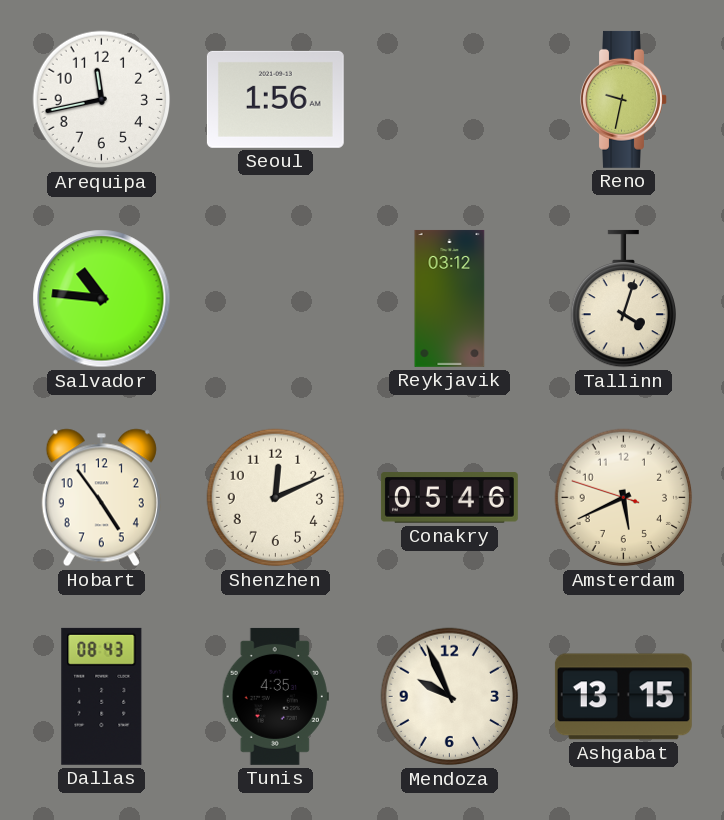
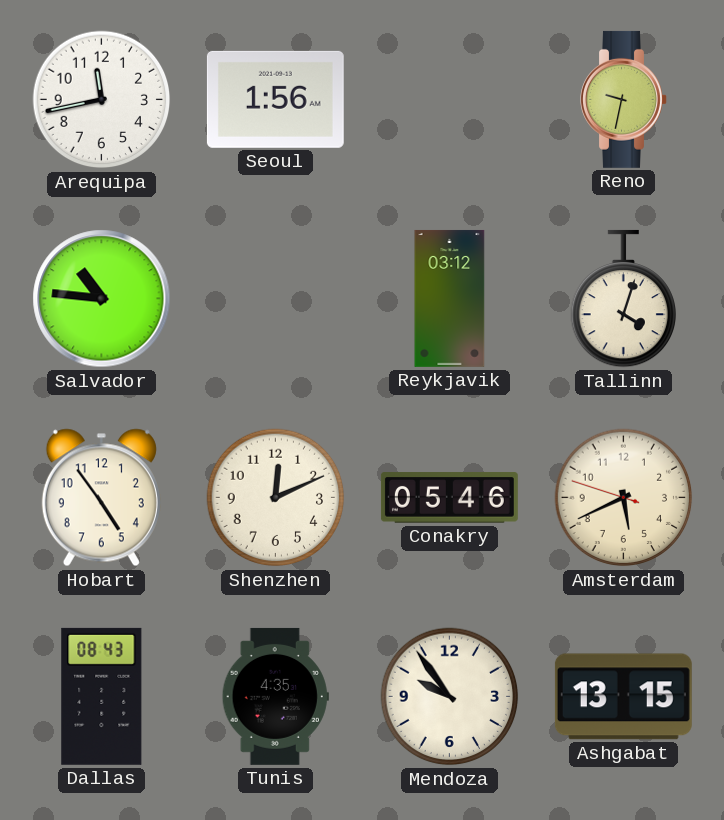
Mendoza: 9:56 -> 9:54
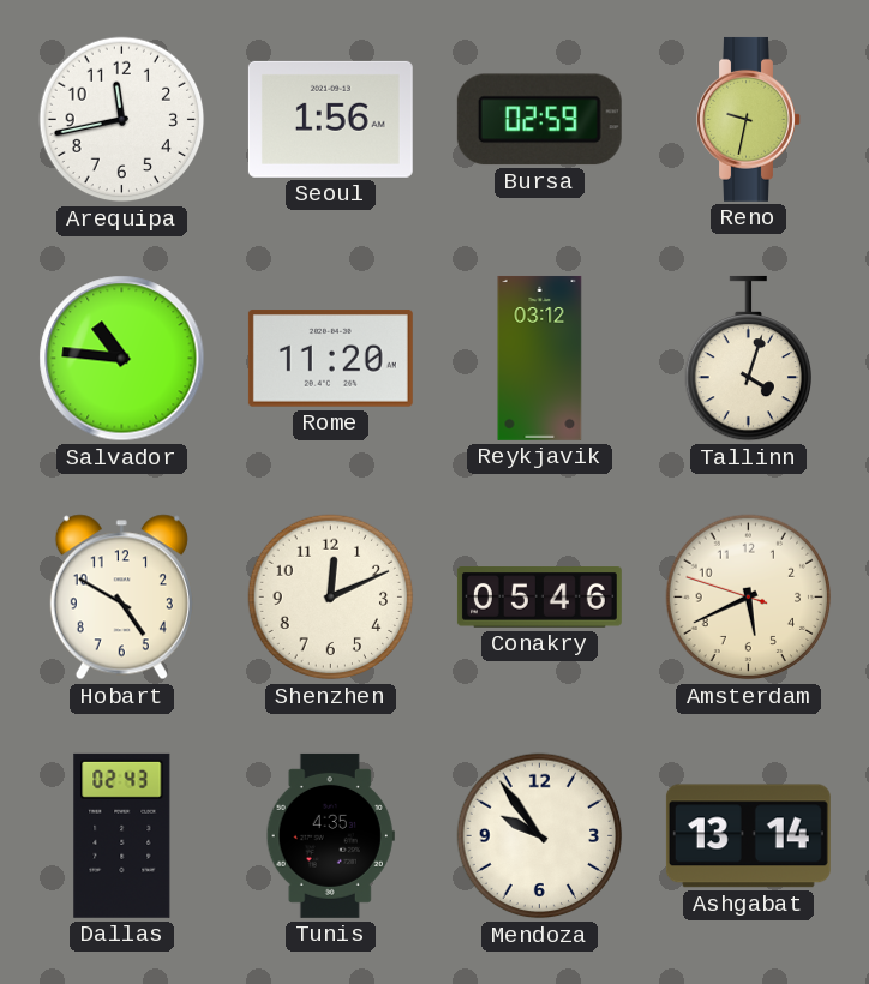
Bursa: none -> 02:59
Rome: none -> 11:20
Hobart: 4:54 -> 4:50
Dallas: 08:43 -> 02:43
Ashgabat: 13:15 -> 13:14
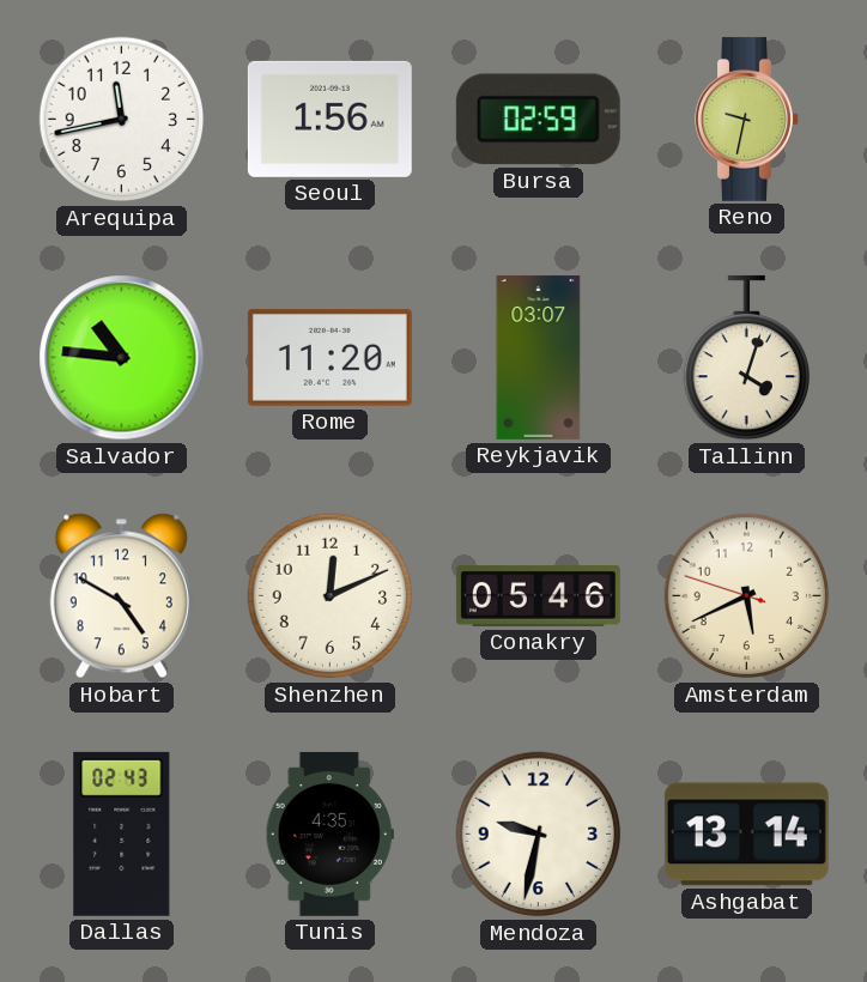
Reykjavik: 03:12 -> 03:07
Mendoza: 9:54 -> 9:32
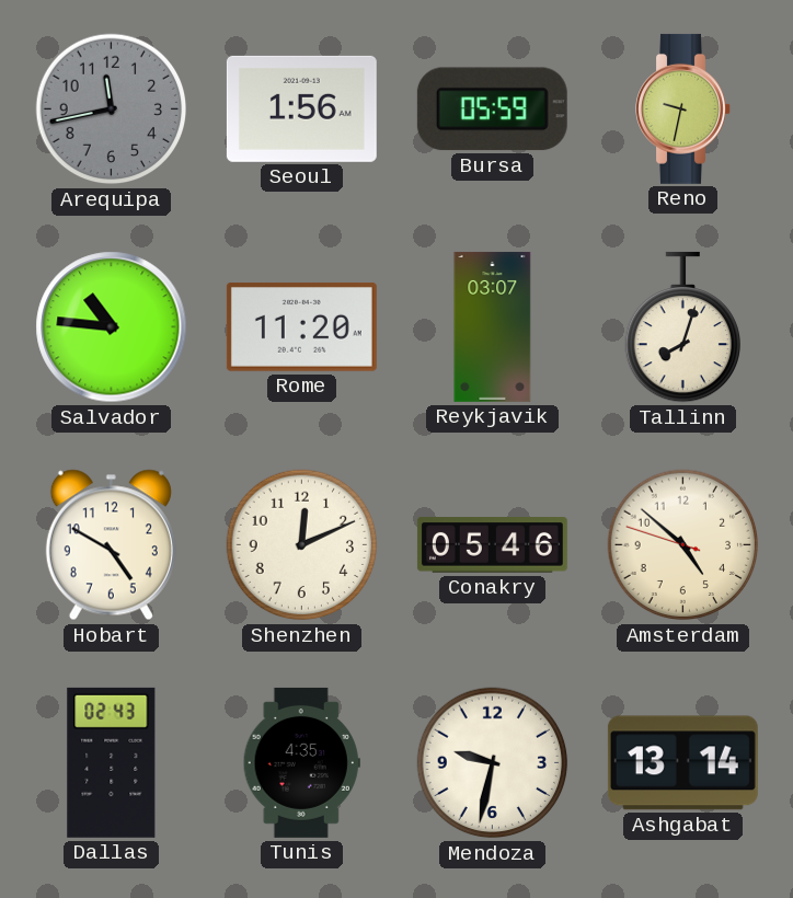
Arequipa dial: white -> grey
Bursa: 02:59 -> 05:59
Tallinn: 4:03 -> 8:03
Amsterdam: 5:40 -> 4:51
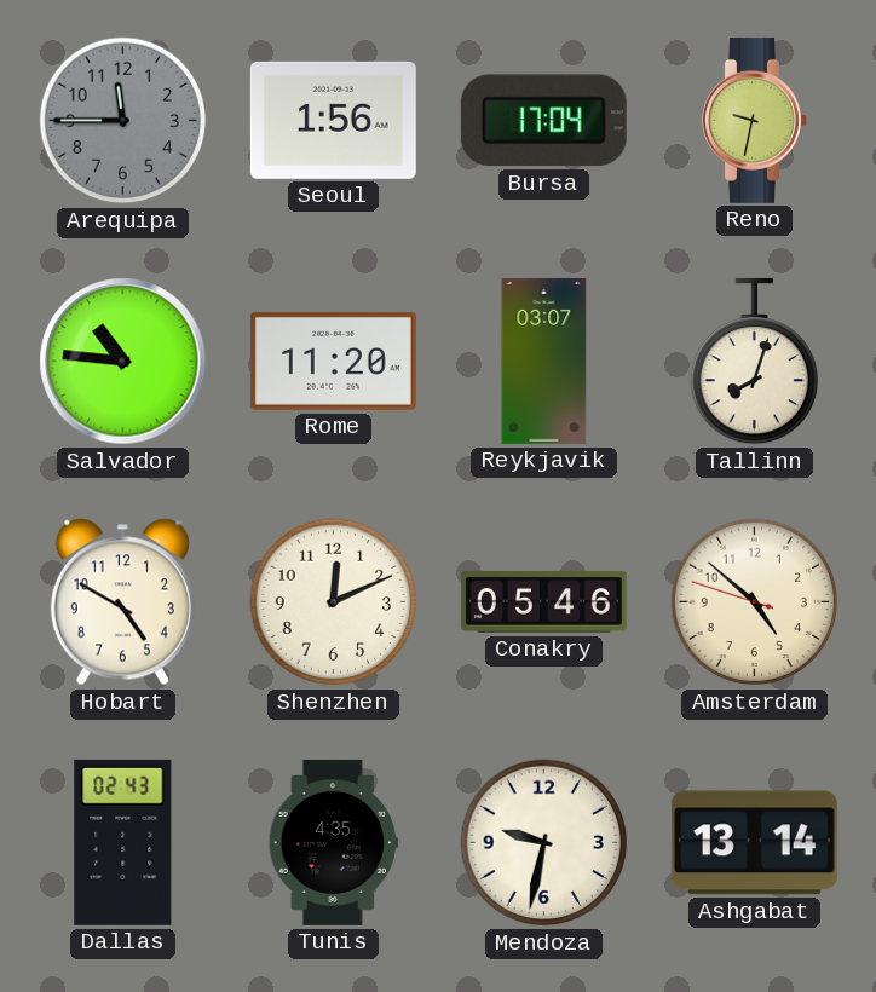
Arequipa: 11:43 -> 11:45
Bursa: 05:59 -> 17:04
